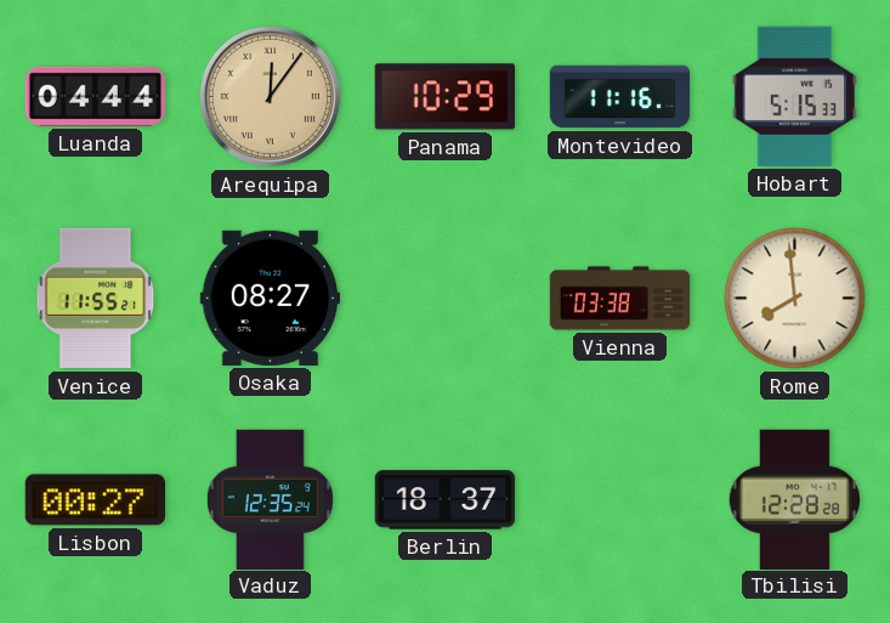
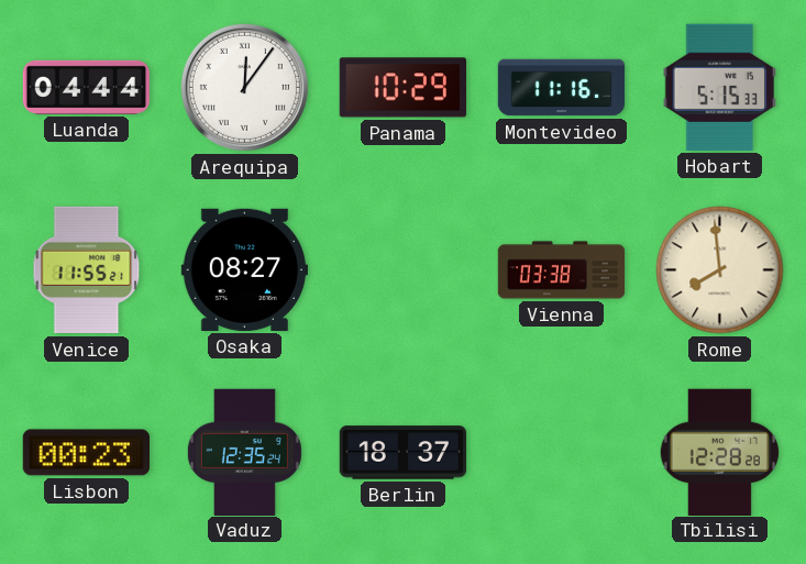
Arequipa dial: champagne -> white
Lisbon: 00:27 -> 00:23
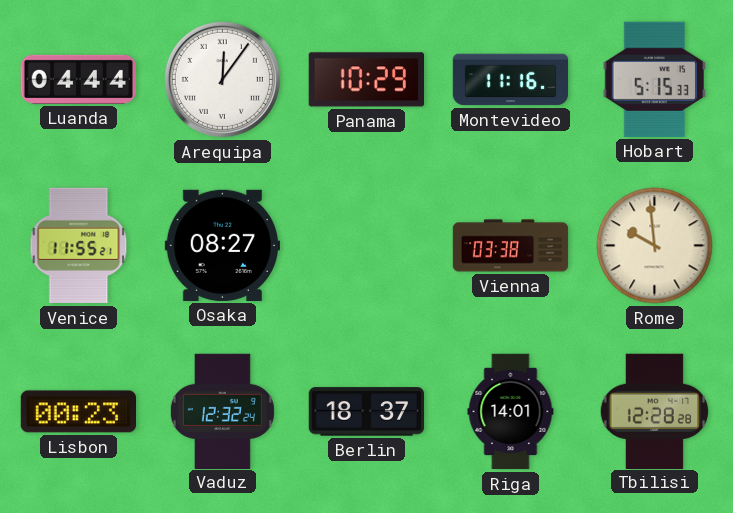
Rome: 7:59 -> 9:59
Vaduz: 12:35 -> 12:32
Riga: none -> 14:01
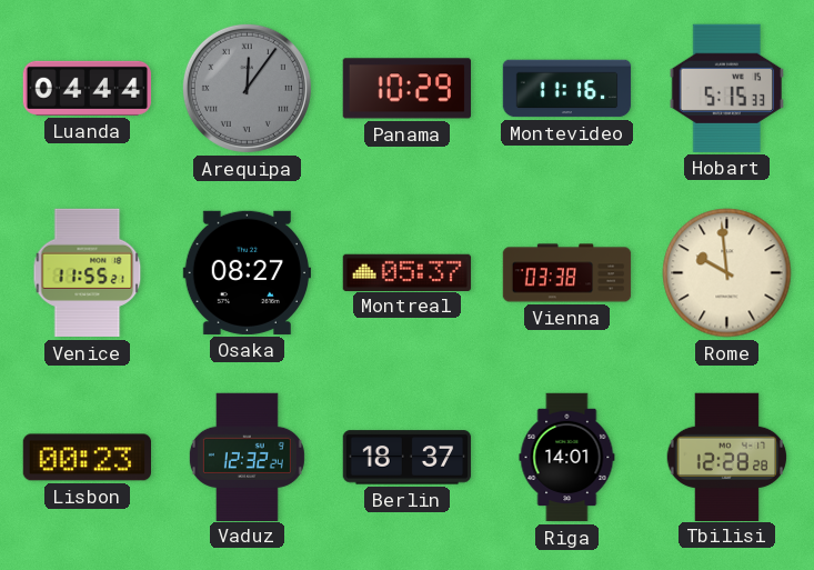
Arequipa dial: white -> grey
Montreal: none -> 05:37
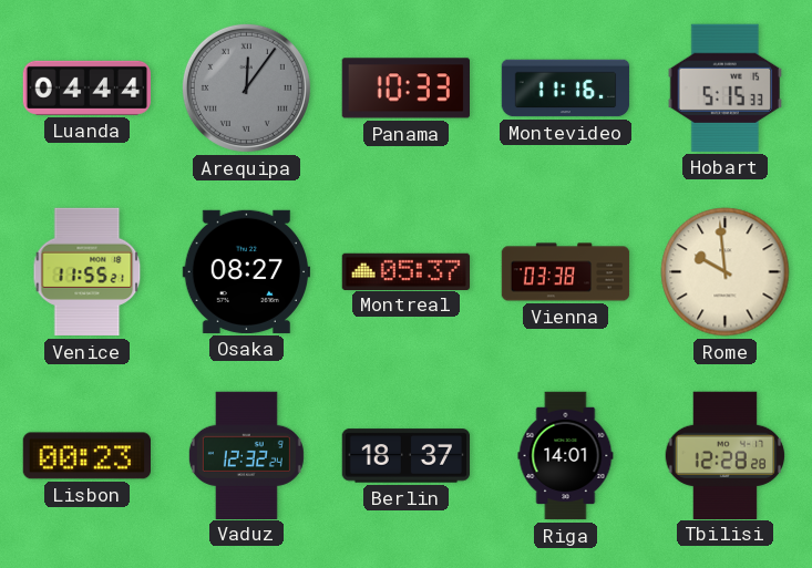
Panama: 10:29 -> 10:33
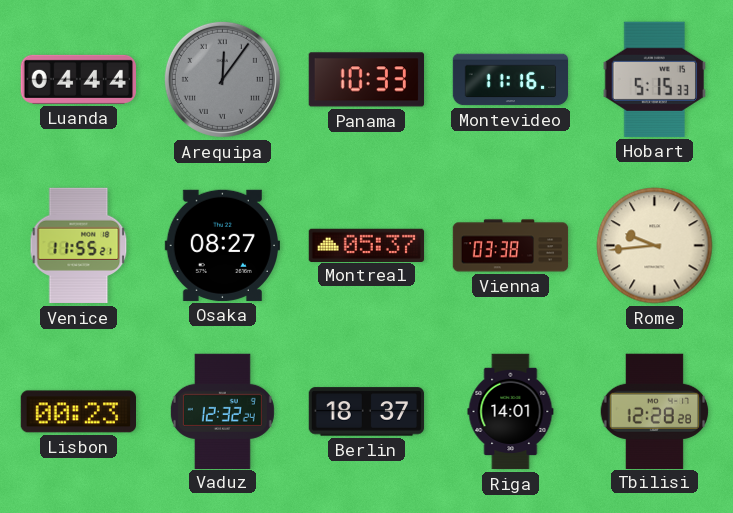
Rome: 9:59 -> 9:44
